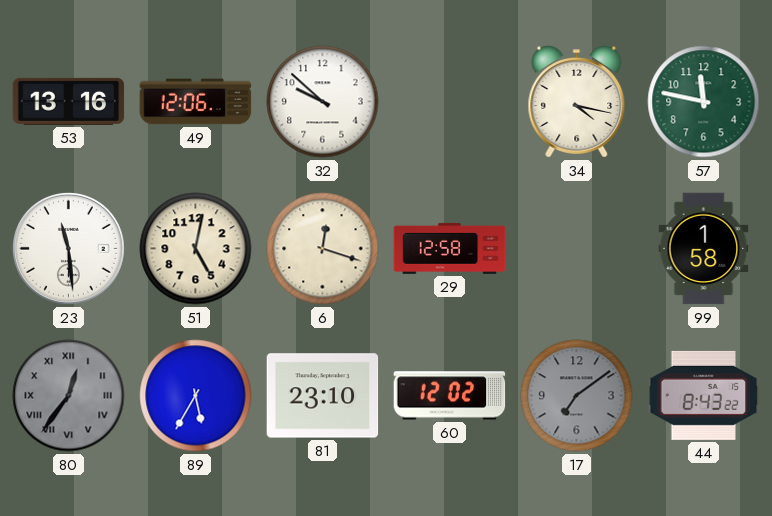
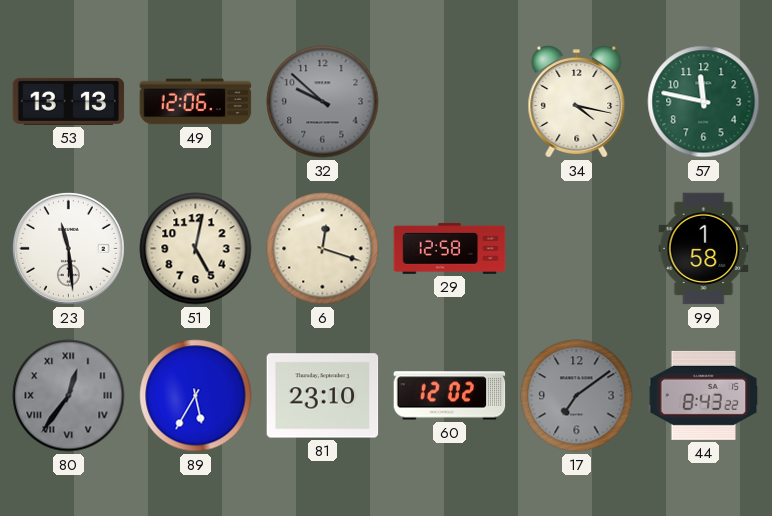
53: 13:16 -> 13:13
32 dial: white -> grey
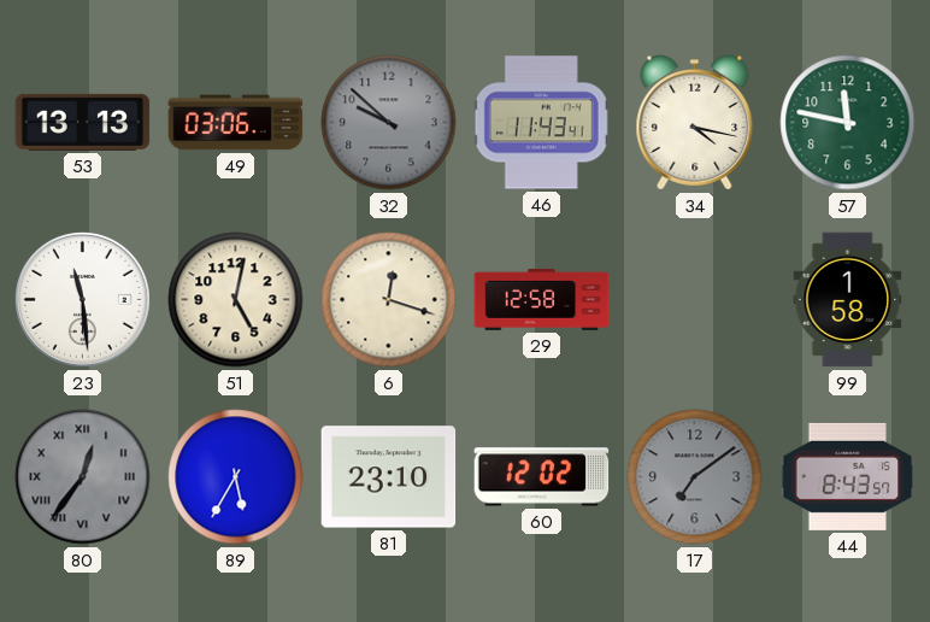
49: 12:06 -> 03:06
46: none -> 11:43
44: 8:43:22 -> 8:43:57
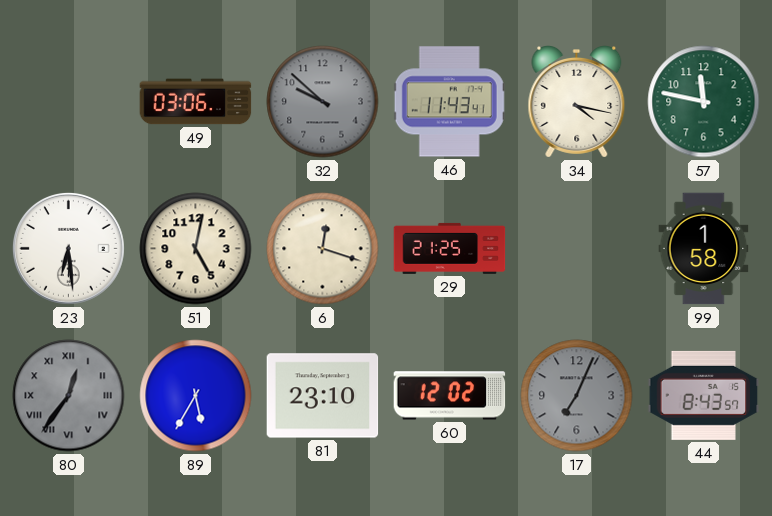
53: 13:13 -> none
23: 11:29 -> 6:29
29: 12:58 -> 21:25
17: 7:09 -> 7:04
